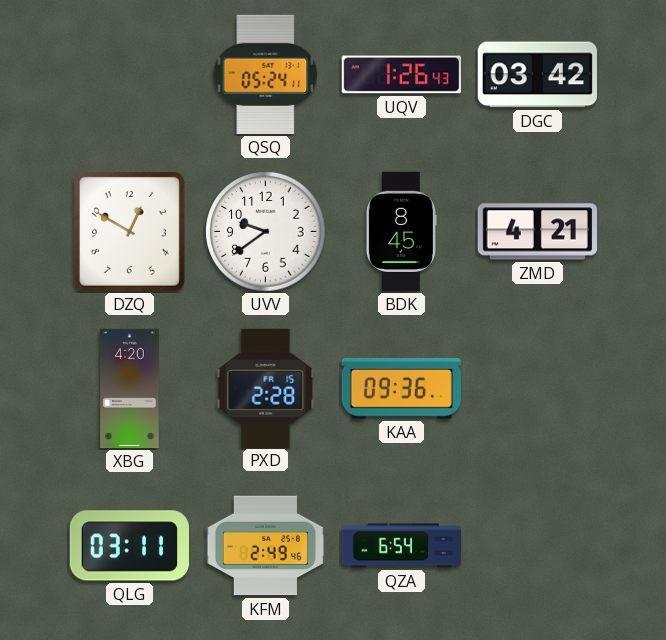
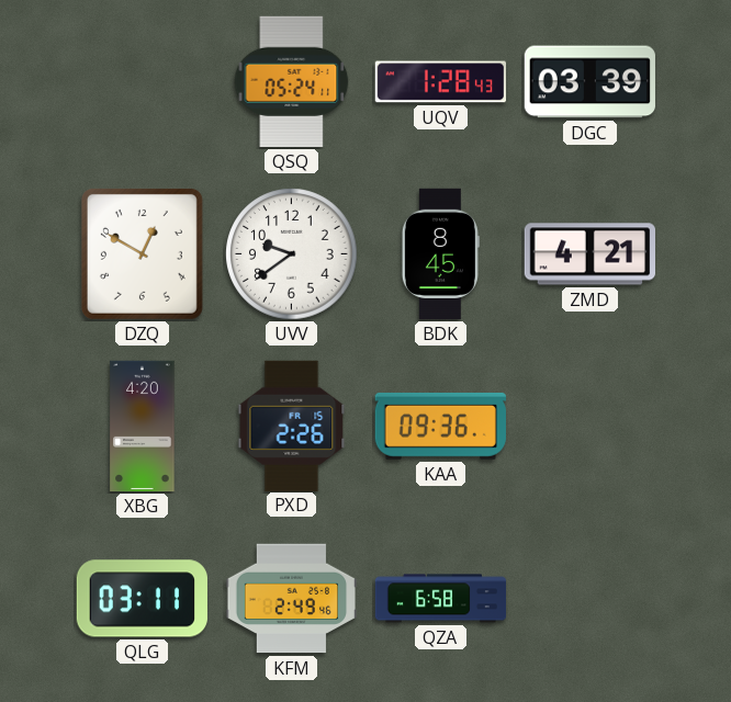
UQV: 1:26 -> 1:28
DGC: 03:42 -> 03:39
PXD: 2:28 -> 2:26
QZA: 6:54 -> 6:58
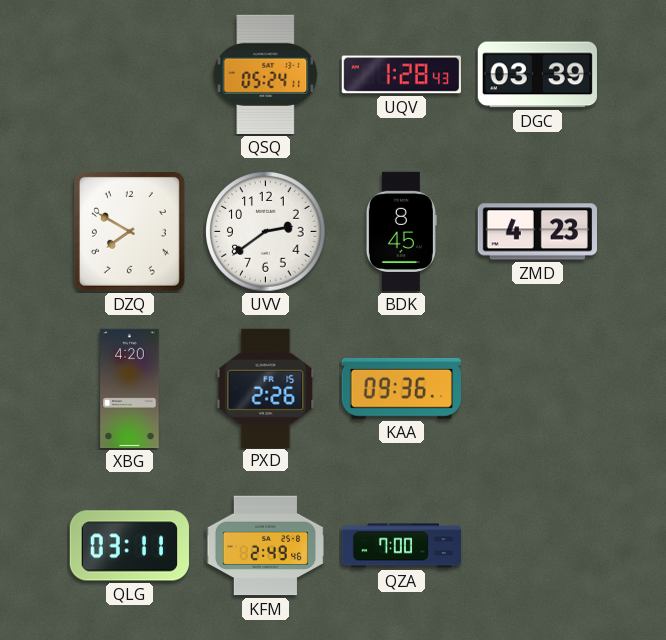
DZQ: 12:50 -> 7:50
UVV: 9:39 -> 2:39
ZMD: 4:21 -> 4:23
QZA: 6:58 -> 7:00
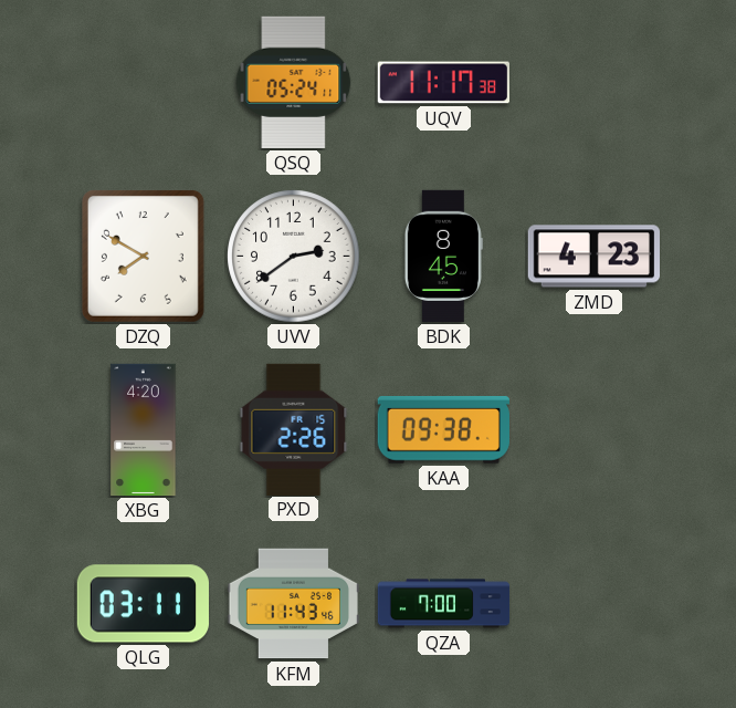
UQV: 1:28 -> 11:17
DGC: 03:39 -> none
KAA: 09:36 -> 09:38
KFM: 2:49 -> 11:43
